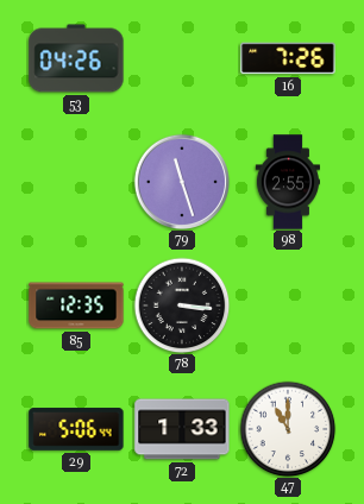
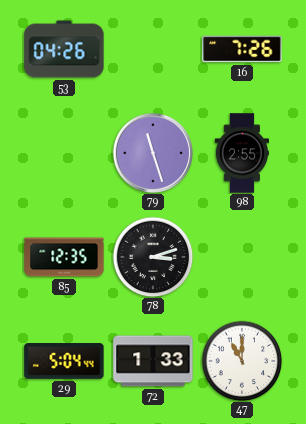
78: 3:16 -> 3:12
29: 5:06 -> 5:04
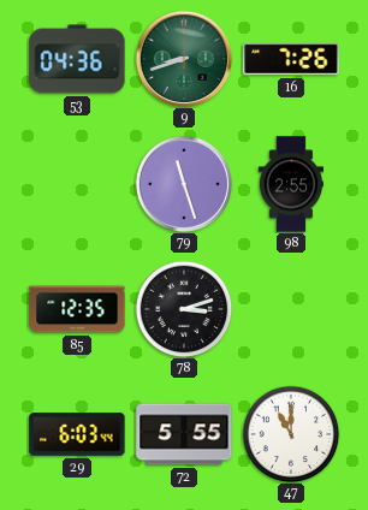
53: 04:26 -> 04:36
9: none -> 8:42
29: 5:04 -> 6:03
72: 1:33 -> 5:55
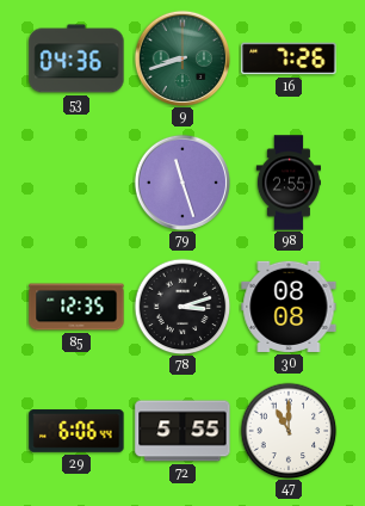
30: none -> 08:08
29: 6:03 -> 6:06
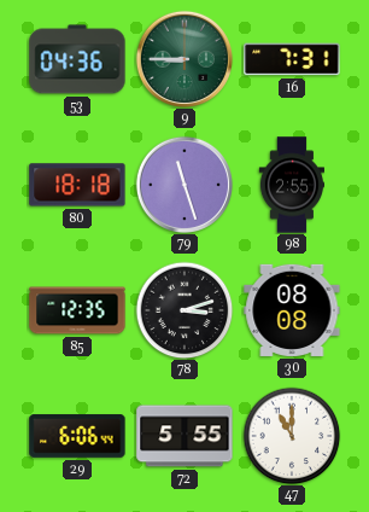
9: 8:42 -> 8:45
16: 7:26 -> 7:31
80: none -> 18:18
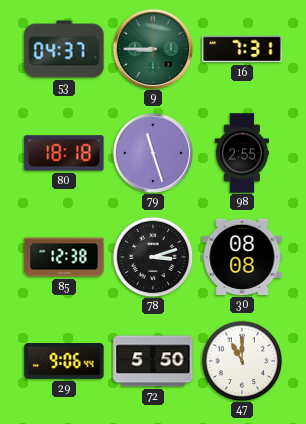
53: 04:36 -> 04:37
85: 12:35 -> 12:38
29: 6:06 -> 9:06
72: 5:55 -> 5:50
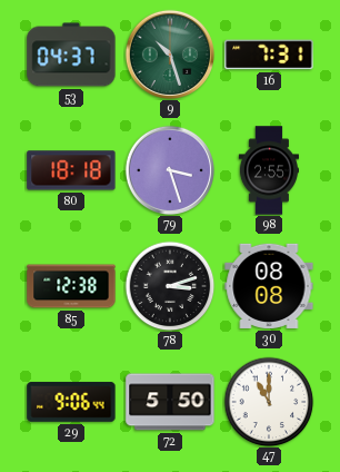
9: 8:45 -> 10:27
79: 11:27 -> 3:27
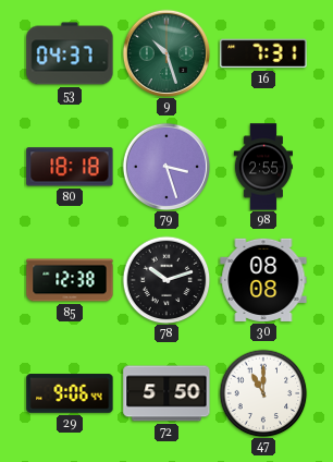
78: 3:12 -> 10:12
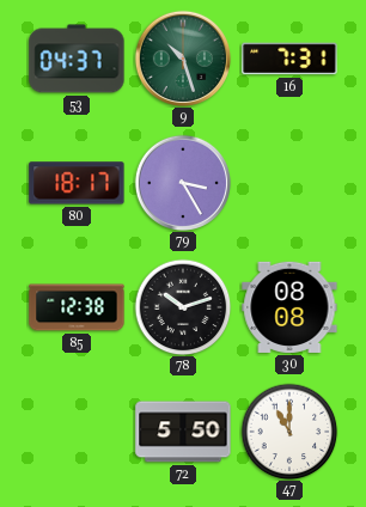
80: 18:18 -> 18:17
79: 3:27 -> 3:25
98: 2:55 -> none
29: 9:06 -> none
